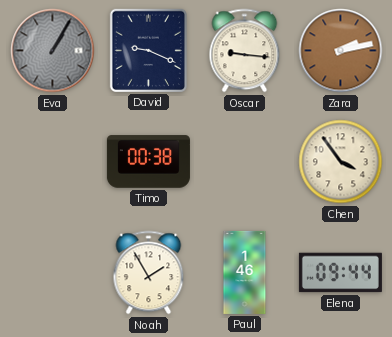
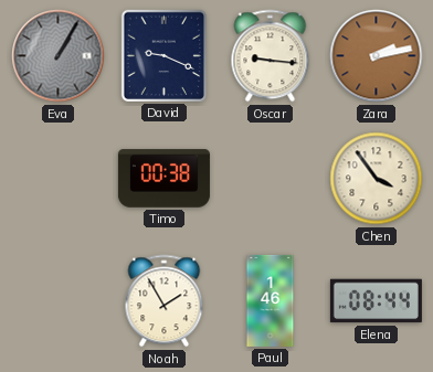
Elena: 09:44 -> 08:44
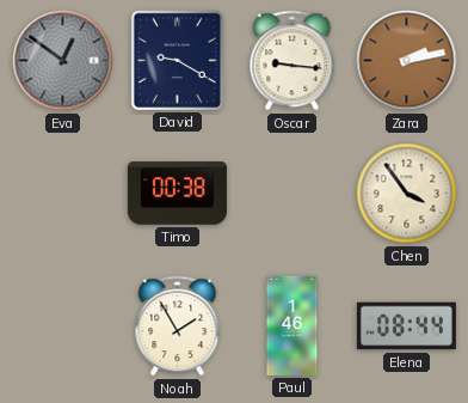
Eva: 1:05 -> 12:51
David: 9:19 -> 9:20
